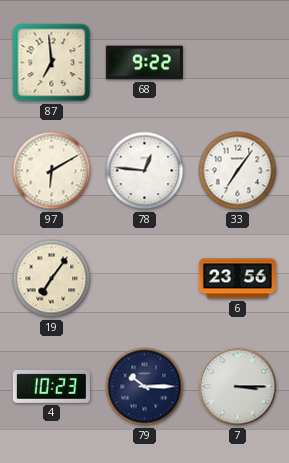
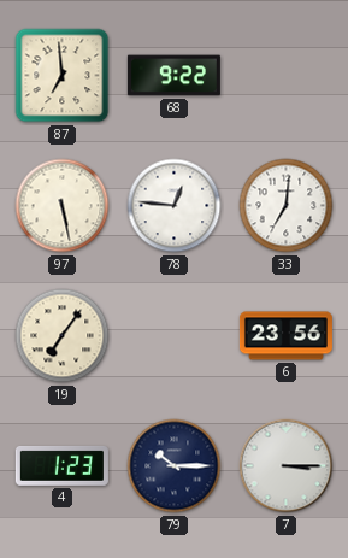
97: 6:10 -> 5:28
33: 7:06 -> 7:01
4: 10:23 -> 1:23
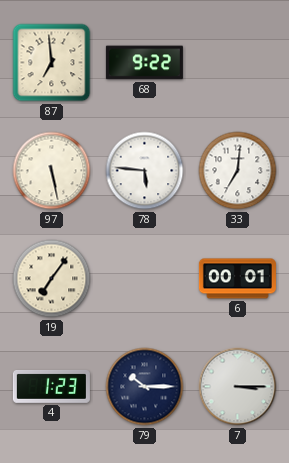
78: 12:46 -> 5:46
6: 23:56 -> 00:01
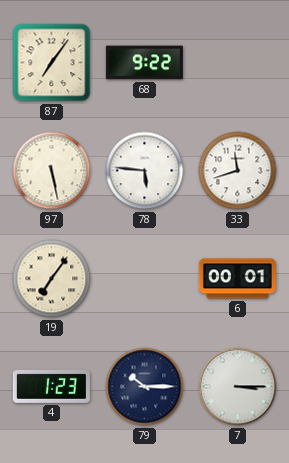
87: 6:59 -> 7:06
33: 7:01 -> 11:42
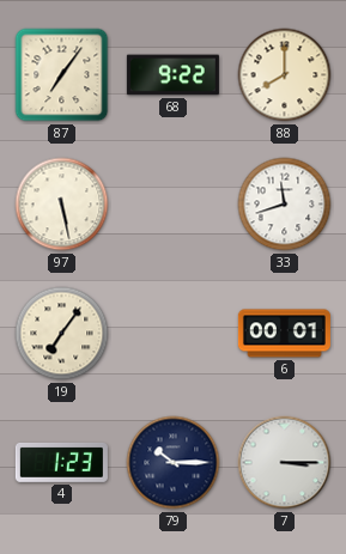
88: none -> 8:00
78: 5:46 -> none
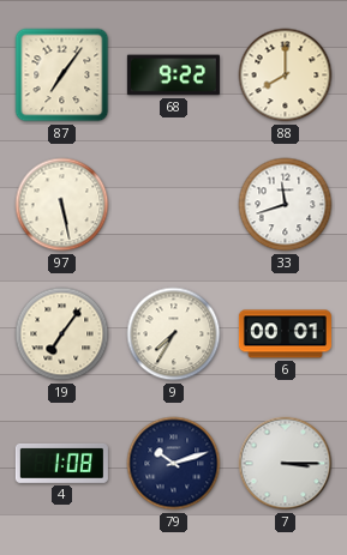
9: none -> 7:35
4: 1:23 -> 1:08
79: 10:15 -> 10:12
